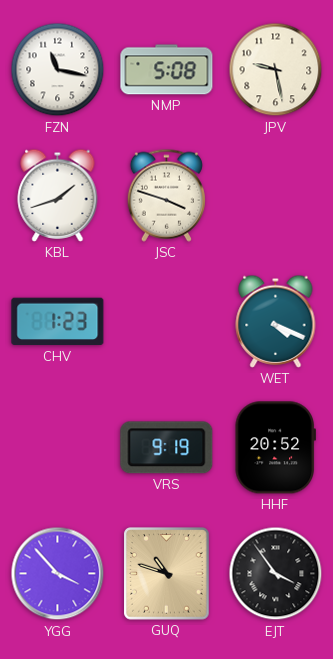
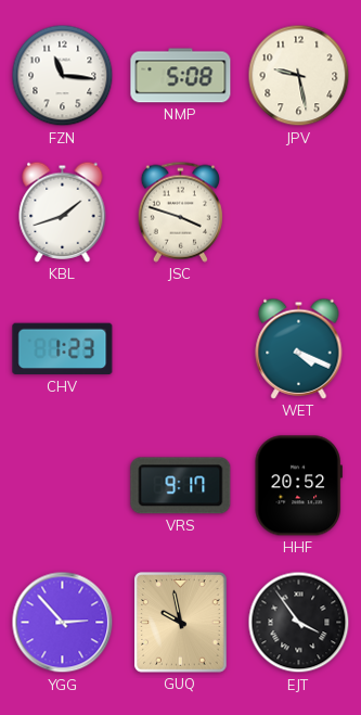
FZN: 11:17 -> 11:16
VRS: 9:19 -> 9:17
YGG: 3:53 -> 2:53
GUQ: 10:48 -> 9:58
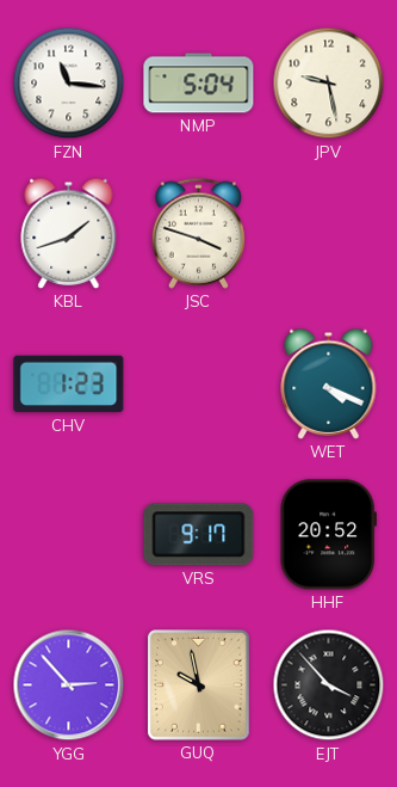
NMP: 5:08 -> 5:04
EJT: 3:54 -> 3:53
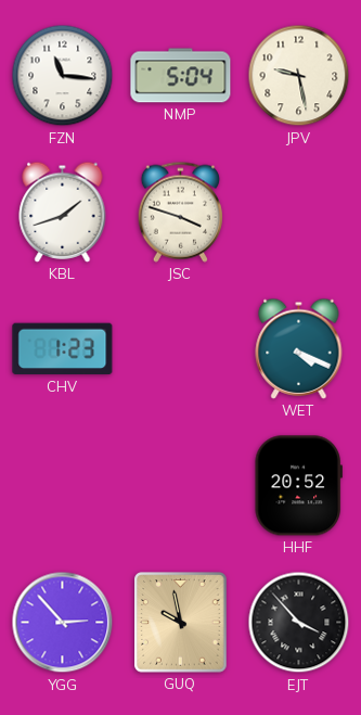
VRS: 9:17 -> none
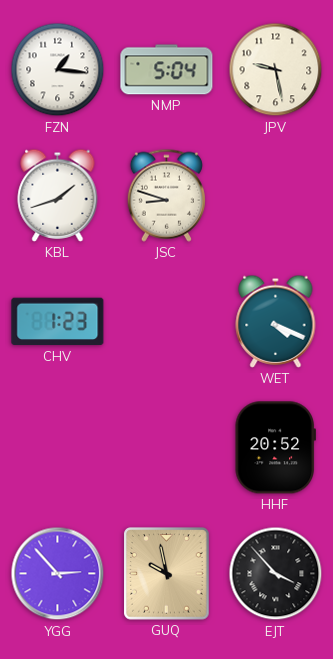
FZN: 11:16 -> 1:16
JSC: 3:48 -> 8:48
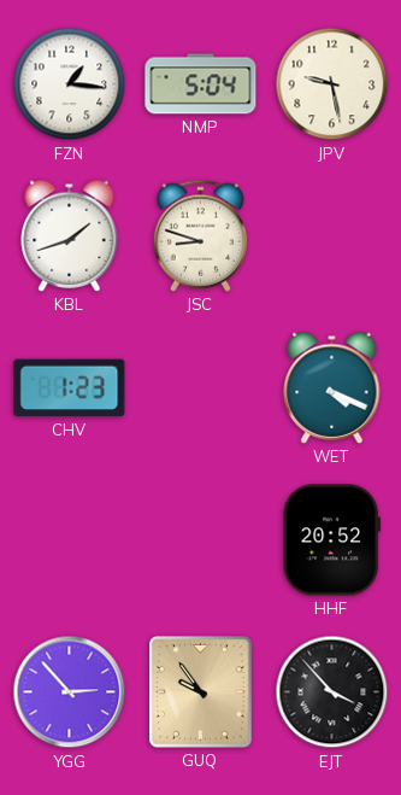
GUQ: 9:58 -> 9:54
